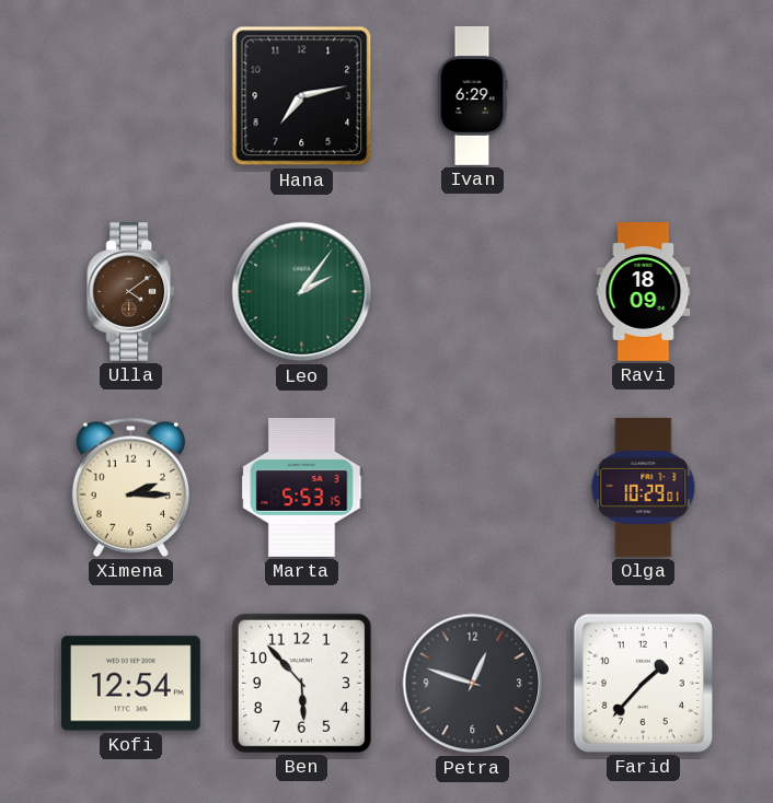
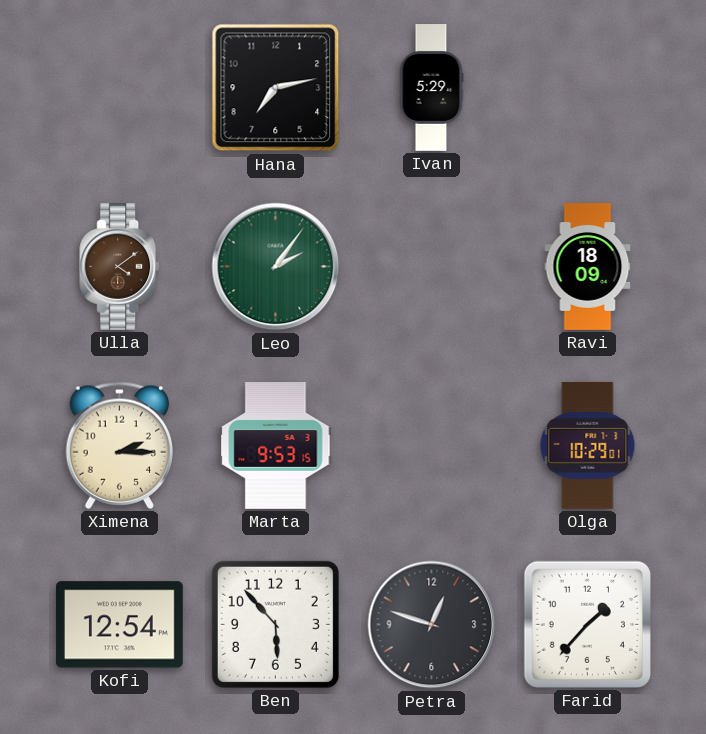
Ivan: 6:29 -> 5:29
Marta: 5:53 -> 9:53
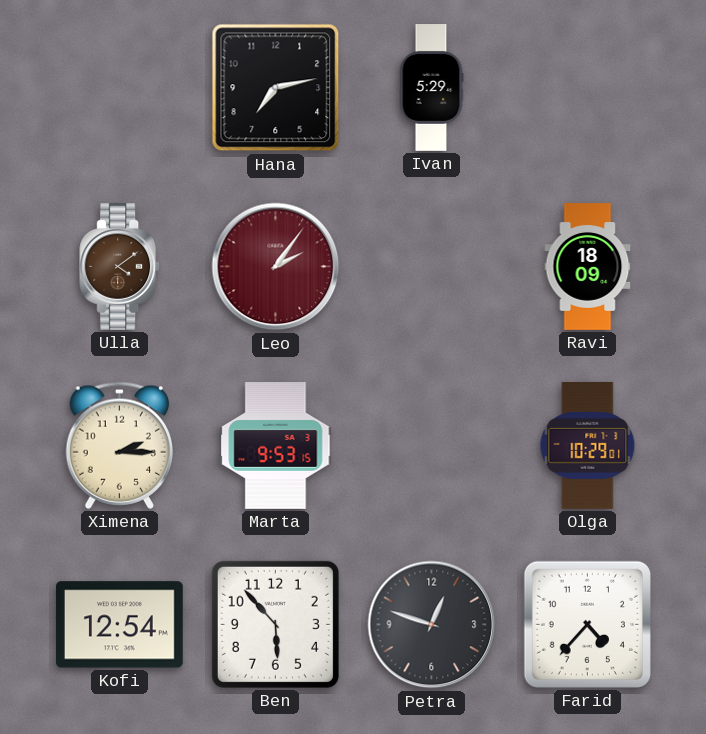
Leo dial: green -> burgundy
Farid: 1:37 -> 4:37
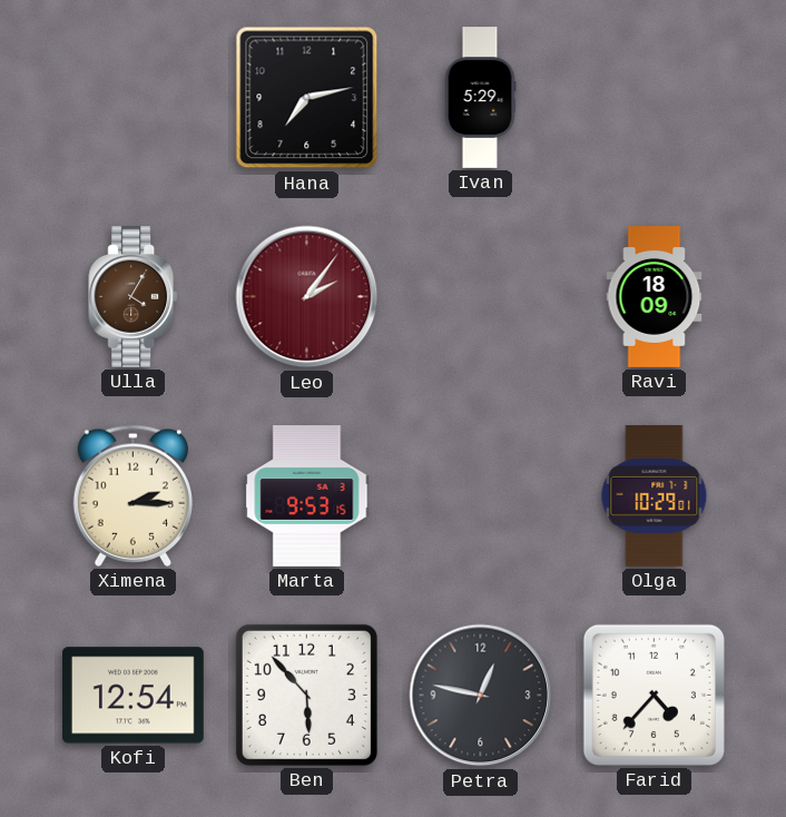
Ulla: 4:09 -> 4:05
Petra: 12:48 -> 12:47
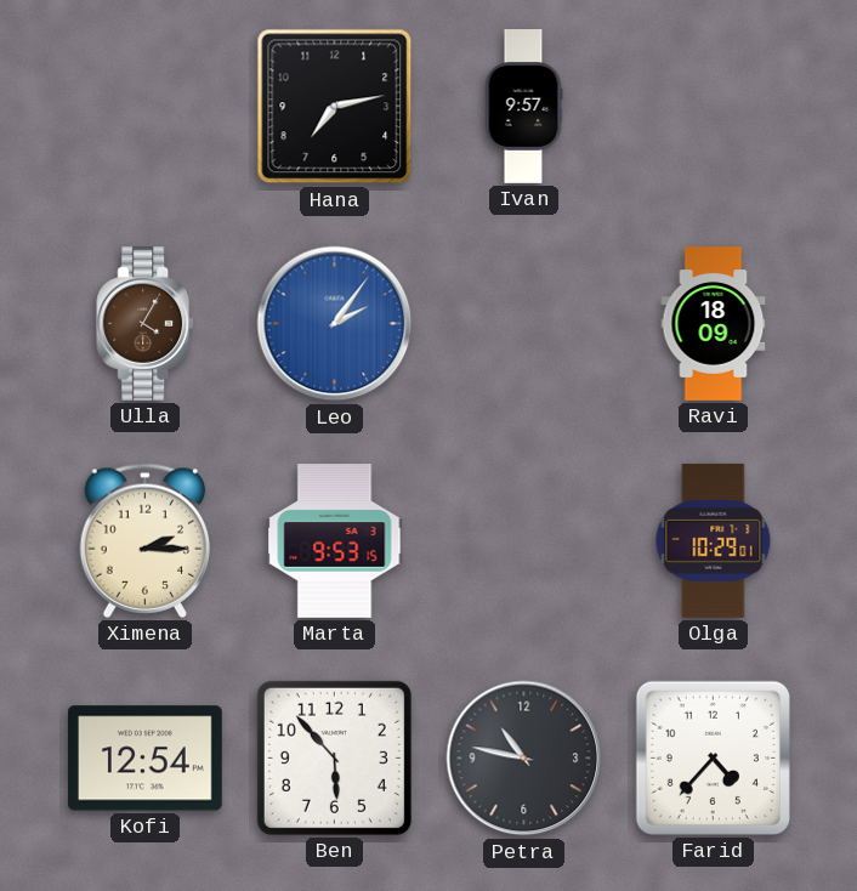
Ivan: 5:29 -> 9:57
Leo dial: burgundy -> blue
Petra: 12:47 -> 10:47
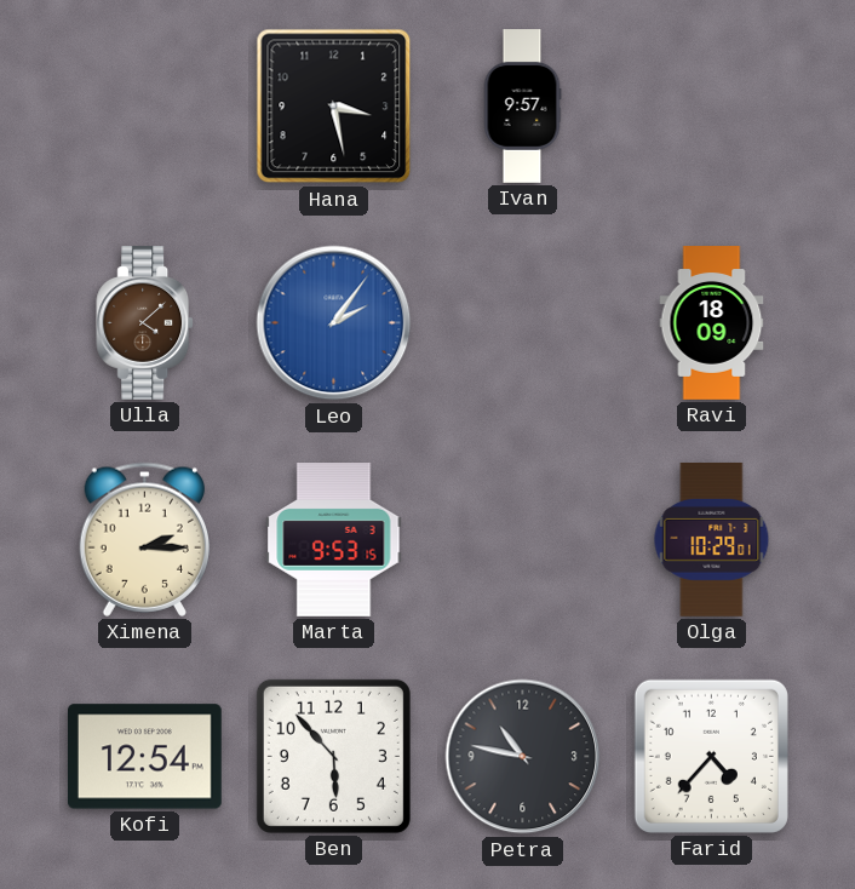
Hana: 7:13 -> 3:28
Ulla: 4:05 -> 4:08
